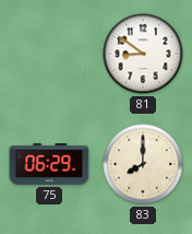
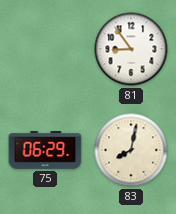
81: 8:51 -> 8:54
83: 8:00 -> 8:02
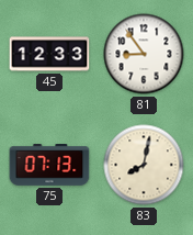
45: none -> 12:33
75: 06:29 -> 07:13
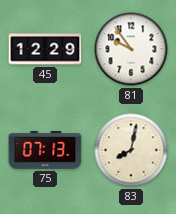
45: 12:33 -> 12:29
81: 8:54 -> 9:54
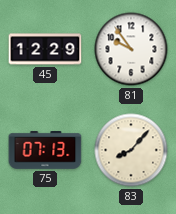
83: 8:02 -> 8:07
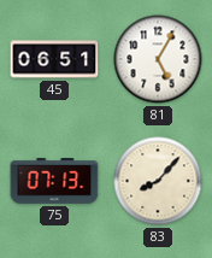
45: 12:29 -> 06:51
81: 9:54 -> 5:05
